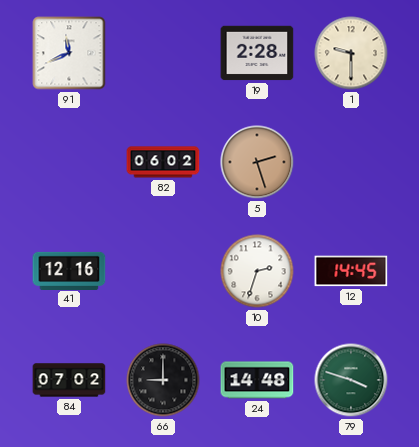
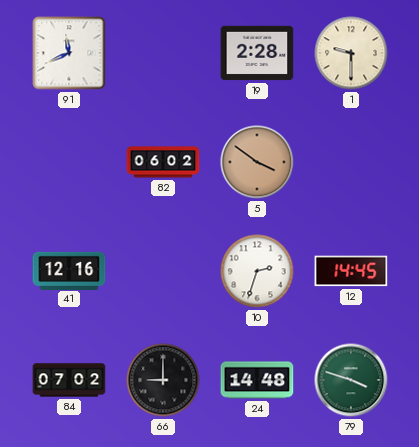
5: 2:27 -> 3:51
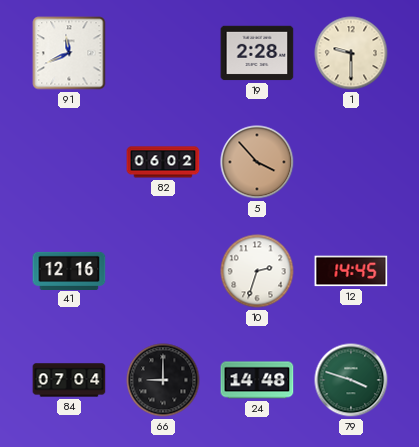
5: 3:51 -> 3:53
84: 07:02 -> 07:04
